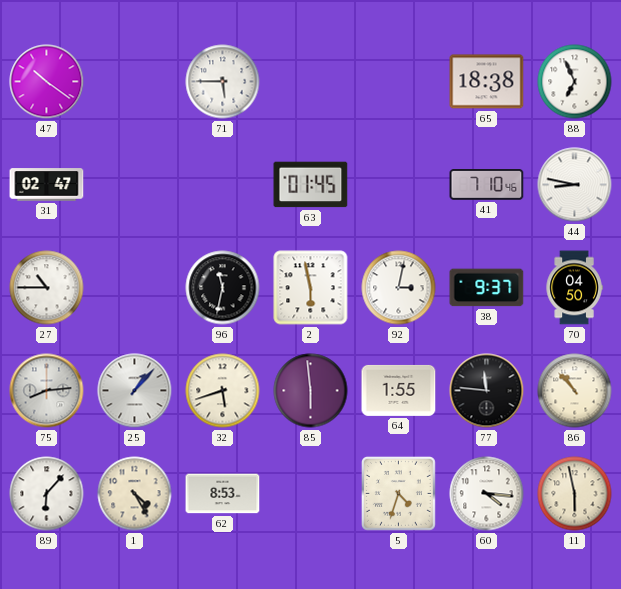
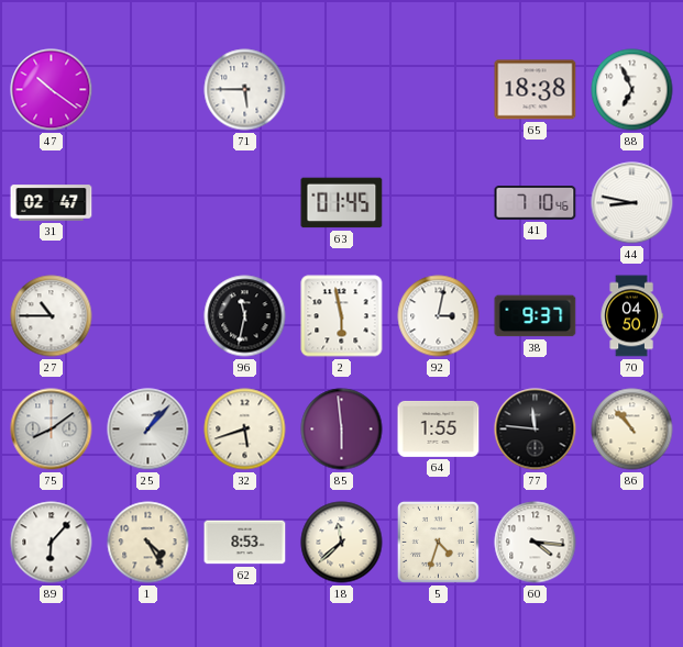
75: 8:14 -> 8:09
18: none -> 11:38
11: 5:58 -> none
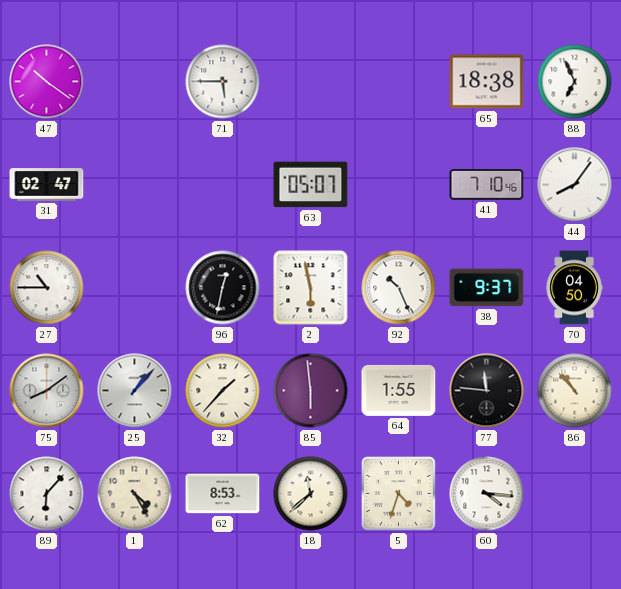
63: 01:45 -> 05:07
44: 8:47 -> 8:06
96: 11:32 -> 12:32
92: 3:02 -> 10:26
32: 5:42 -> 1:37
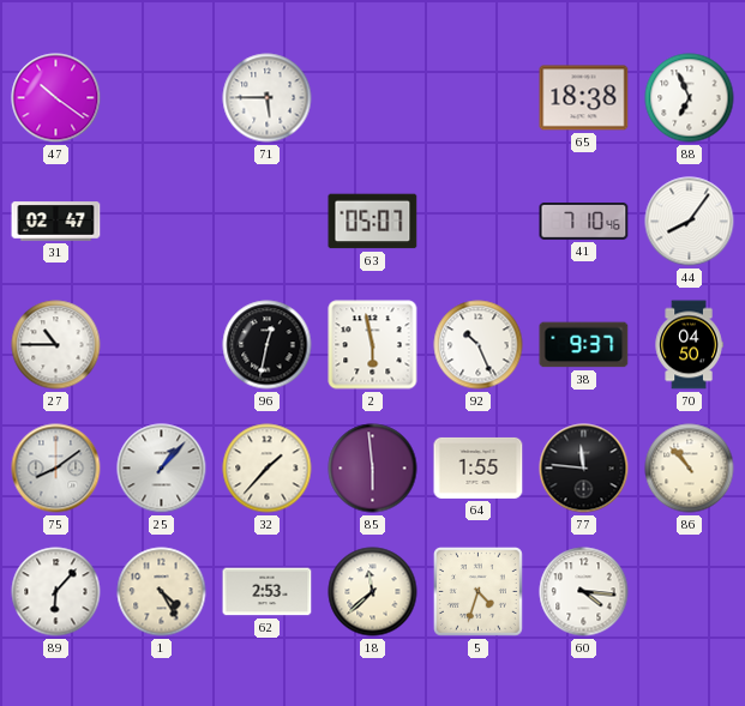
62: 8:53 -> 2:53
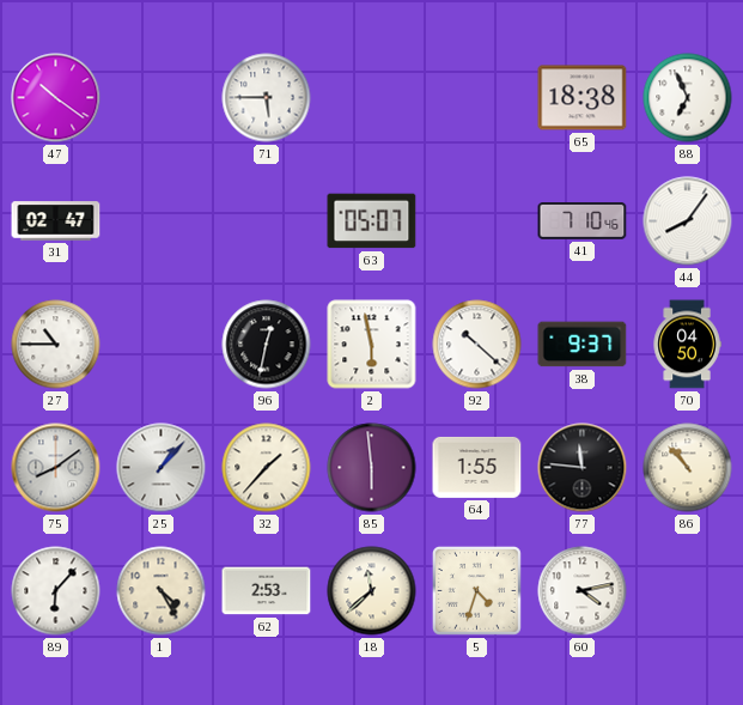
92: 10:26 -> 10:22
60: 4:16 -> 4:13
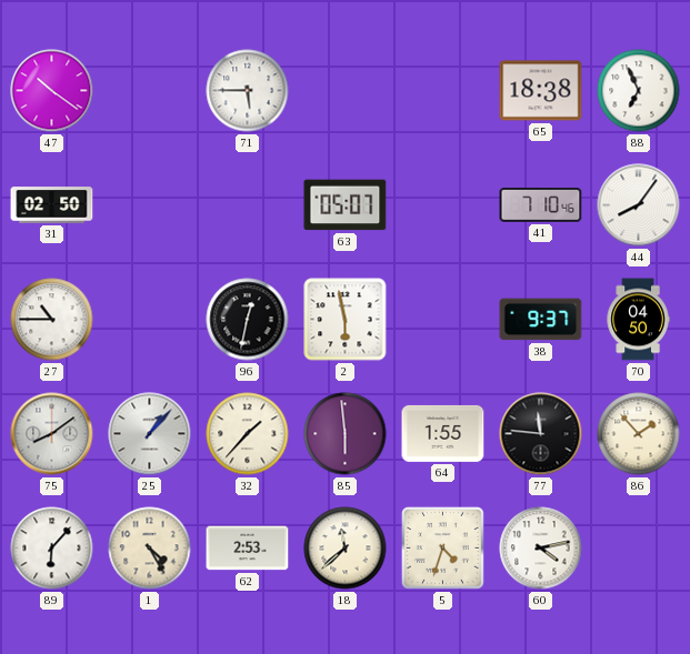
31: 02:47 -> 02:50
92: 10:22 -> none
86: 10:53 -> 1:53
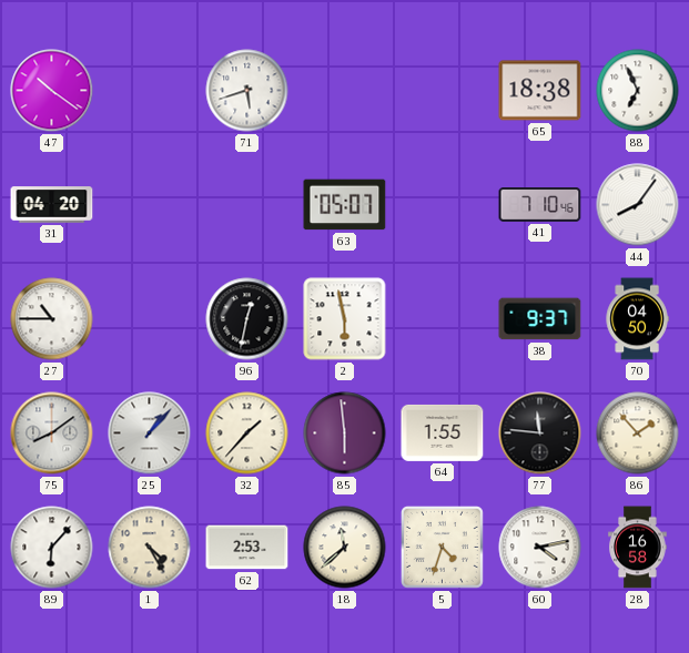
71: 5:45 -> 5:42
31: 02:50 -> 04:20
28: none -> 16:58
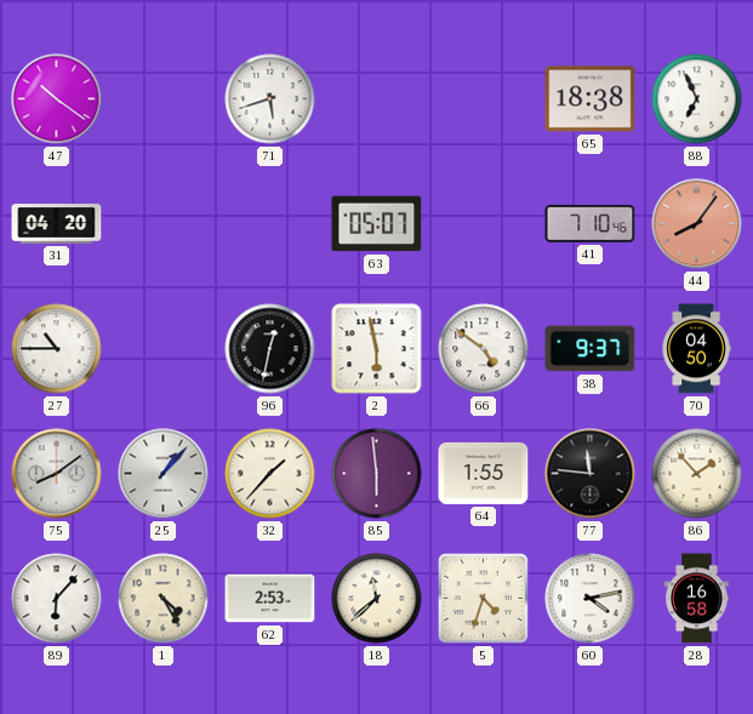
44 dial: white -> salmon
66: none -> 4:51
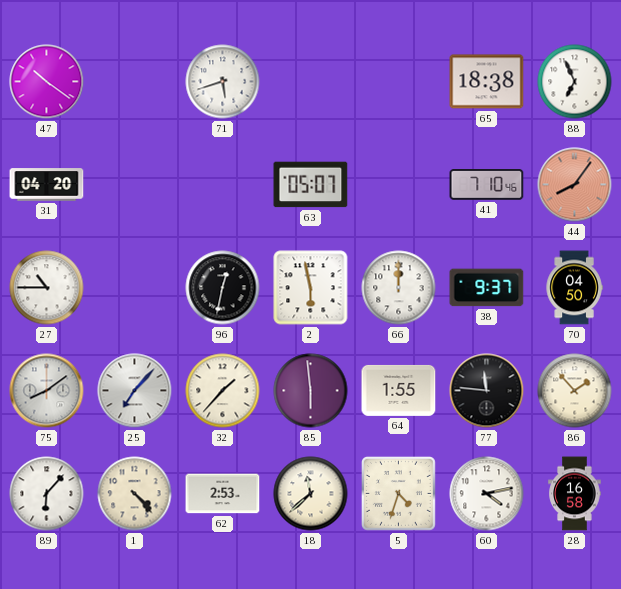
66: 4:51 -> 12:00
25: 1:07 -> 7:07
1: 4:25 -> 4:23
